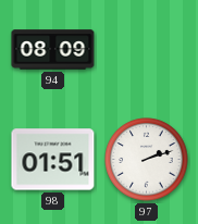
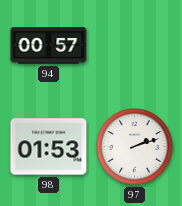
94: 08:09 -> 00:57
98: 01:51 -> 01:53
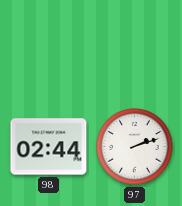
94: 00:57 -> none
98: 01:53 -> 02:44
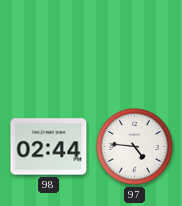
97: 2:12 -> 4:46
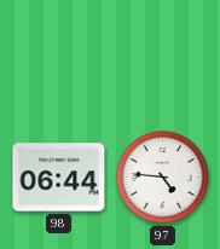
98: 02:44 -> 06:44
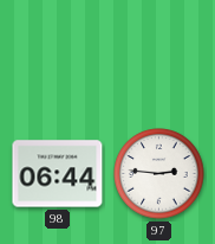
97: 4:46 -> 2:46
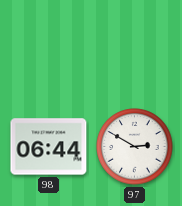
97: 2:46 -> 2:50
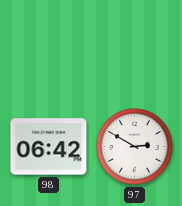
98: 06:44 -> 06:42
